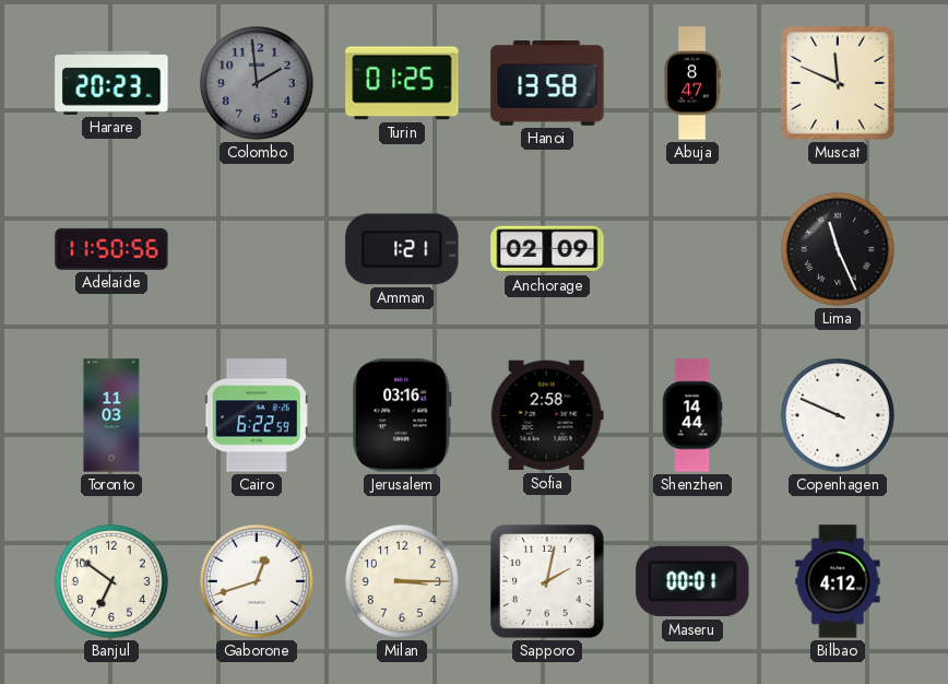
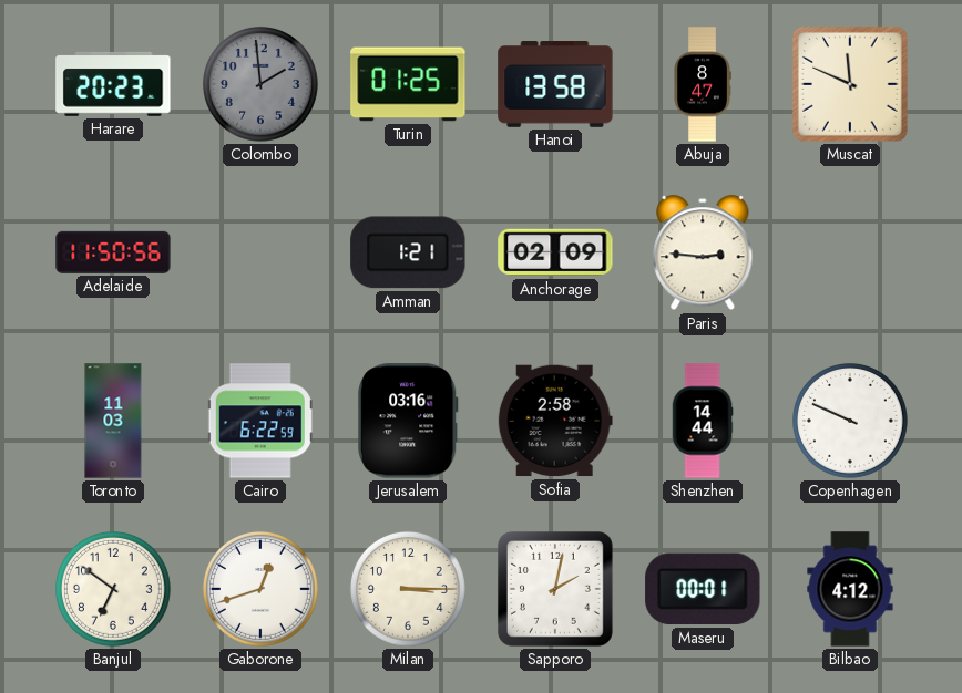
Paris: none -> 2:46
Lima: 11:26 -> none
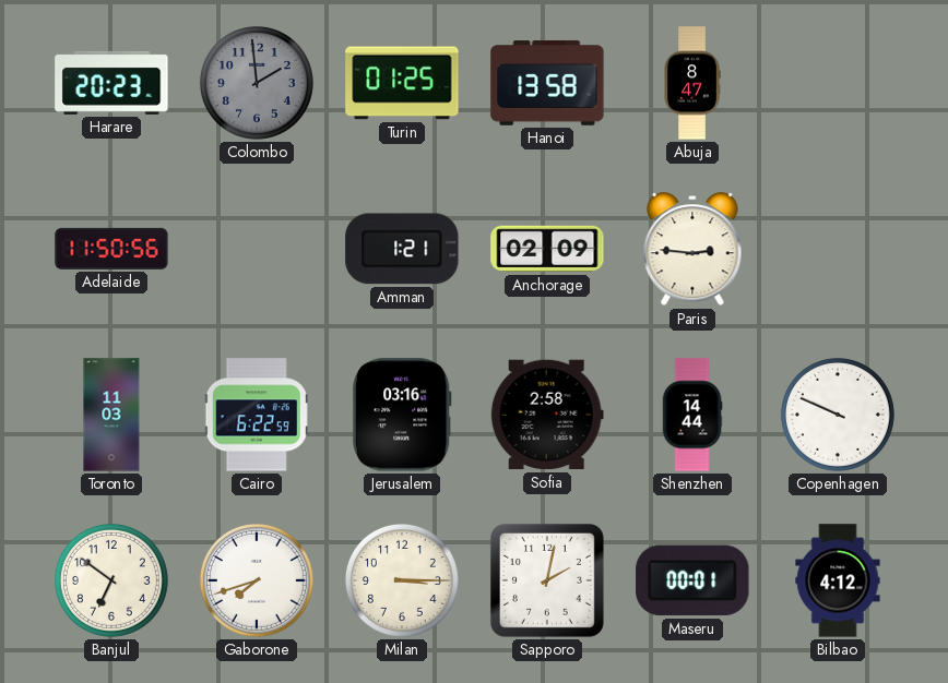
Muscat: 11:49 -> none
Gaborone: 12:42 -> 7:42
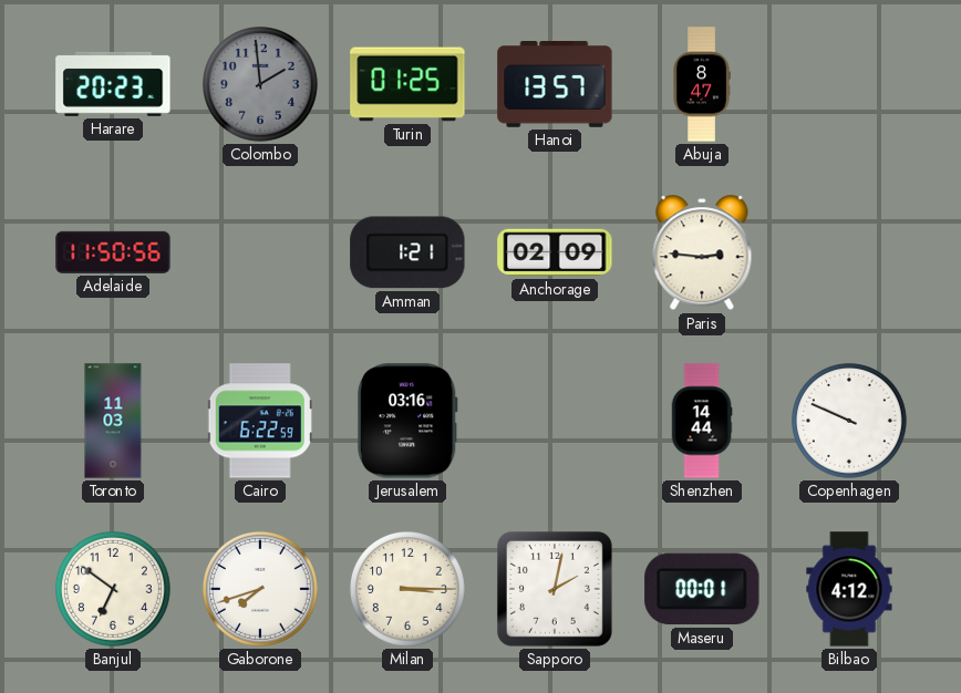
Hanoi: 13:58 -> 13:57
Sofia: 2:58 -> none
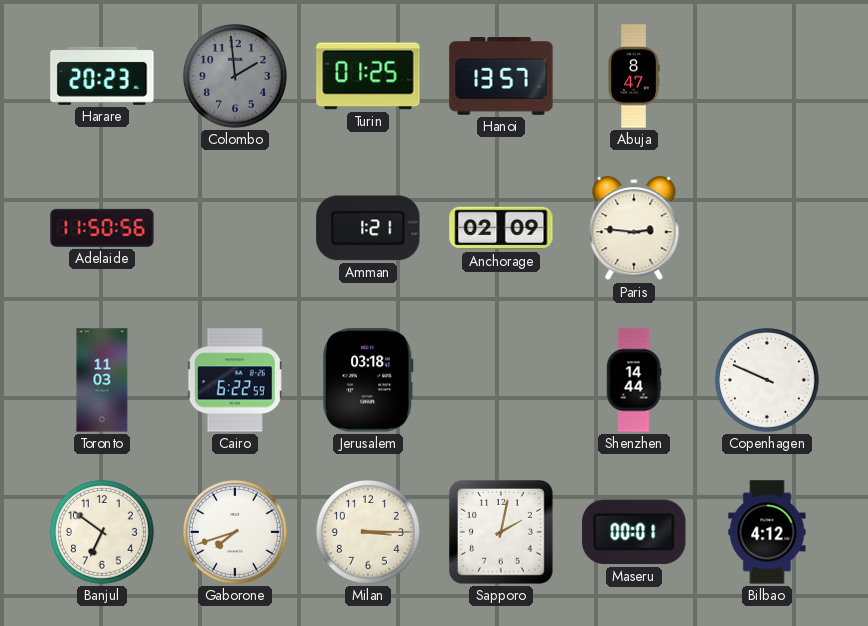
Jerusalem: 03:16 -> 03:18
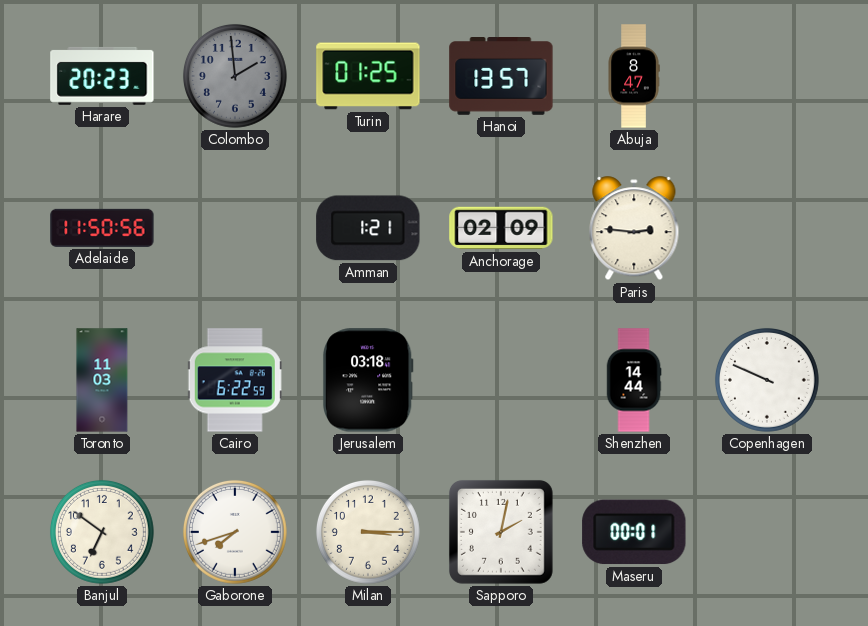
Bilbao: 4:12 -> none
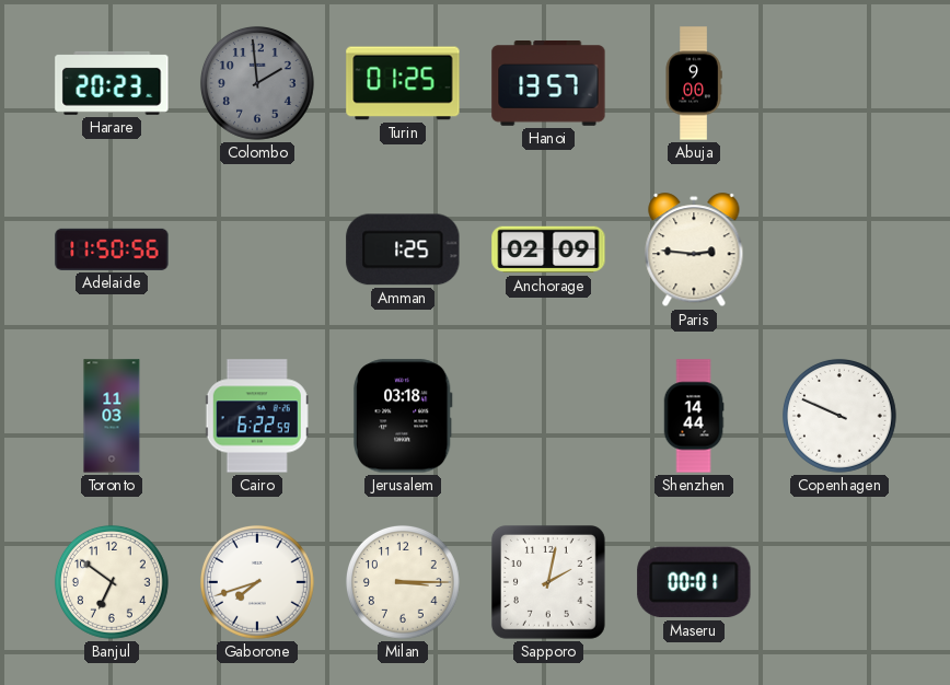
Abuja: 8:47 -> 9:00
Amman: 1:21 -> 1:25
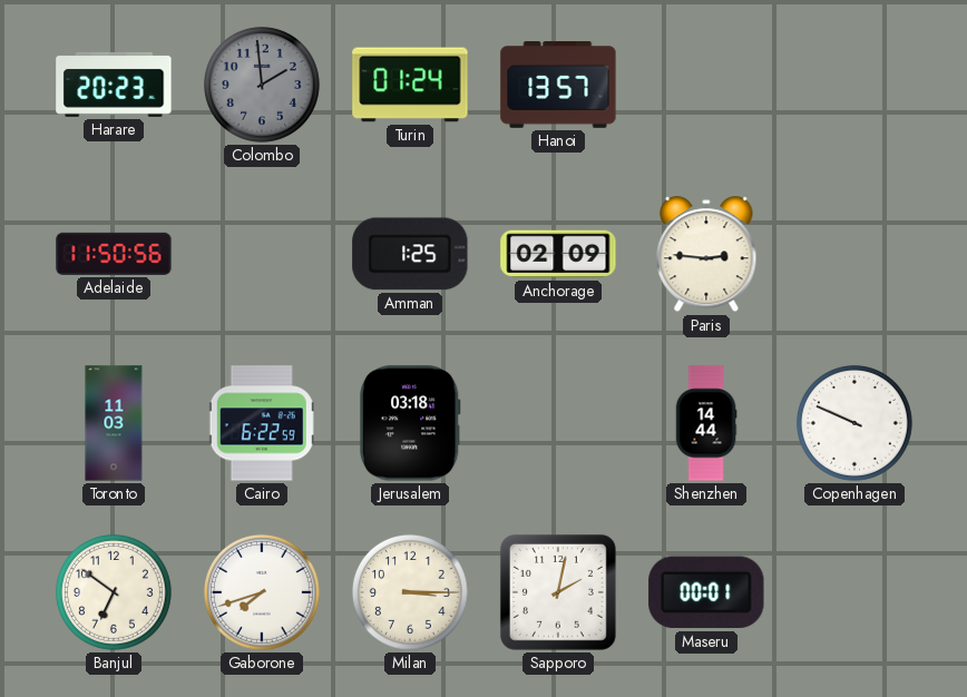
Turin: 01:25 -> 01:24
Abuja: 9:00 -> none
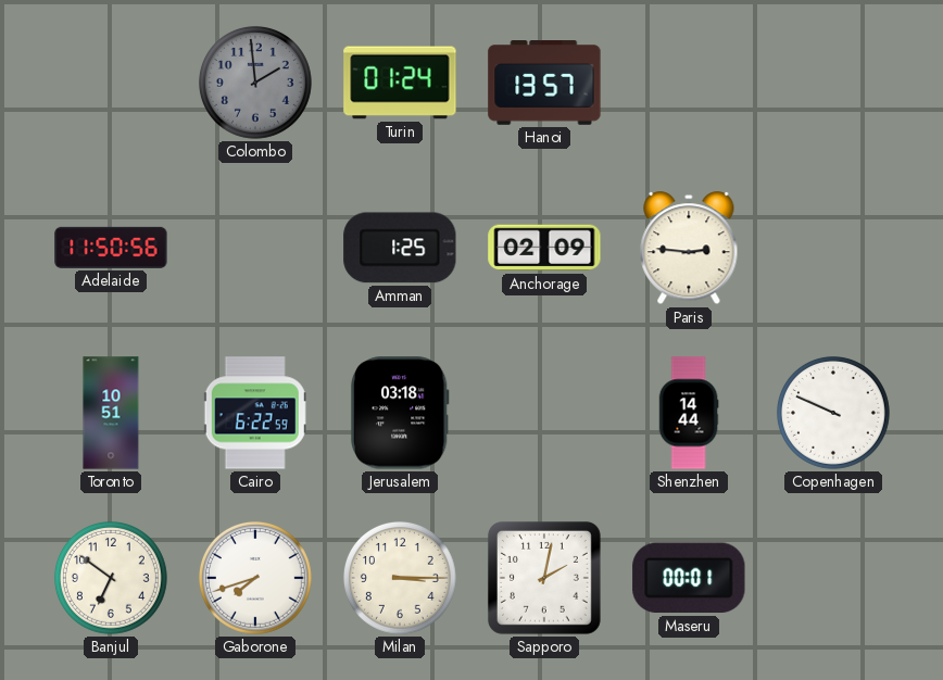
Harare: 20:23 -> none
Toronto: 11:03 -> 10:51
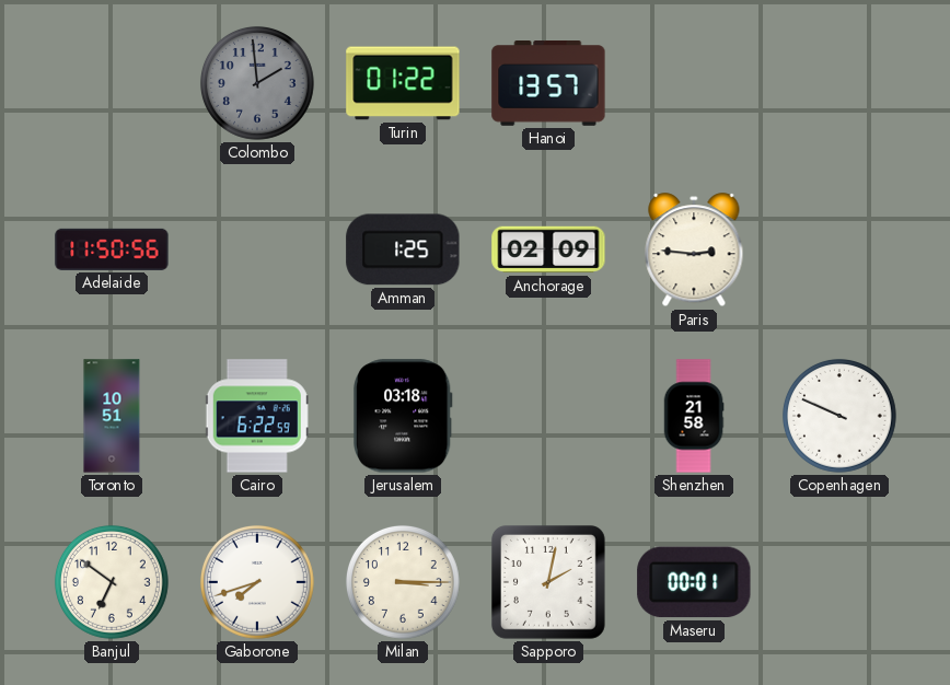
Turin: 01:24 -> 01:22
Shenzhen: 14:44 -> 21:58
